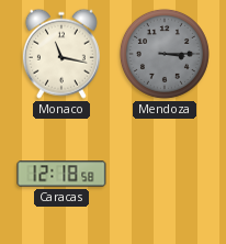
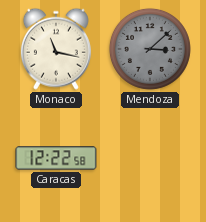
Mendoza: 3:15 -> 3:08
Caracas: 12:18 -> 12:22
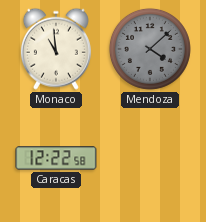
Monaco: 11:17 -> 10:59
Mendoza: 3:08 -> 4:08
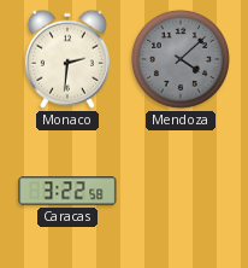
Monaco: 10:59 -> 2:31
Caracas: 12:22 -> 3:22
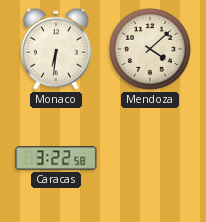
Monaco: 2:31 -> 6:31
Mendoza dial: grey -> cream
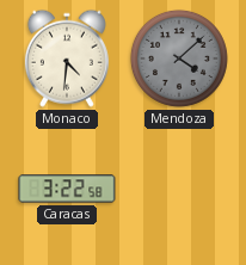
Monaco: 6:31 -> 4:31
Mendoza dial: cream -> grey
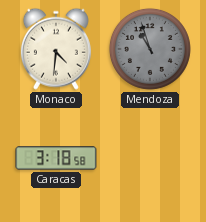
Mendoza: 4:08 -> 10:57
Caracas: 3:22 -> 3:18
